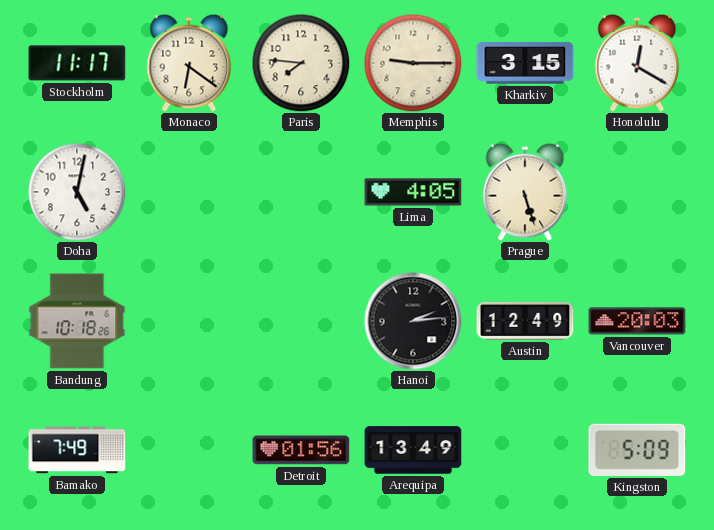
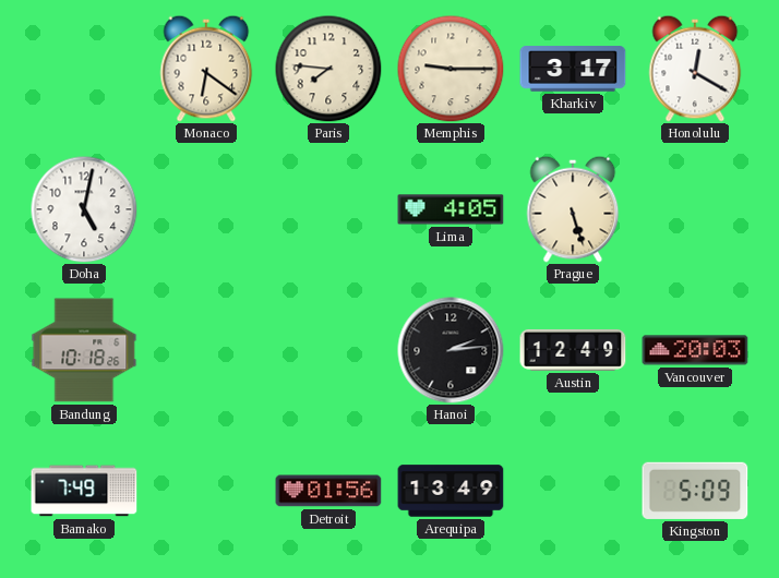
Stockholm: 11:17 -> none
Kharkiv: 3:15 -> 3:17
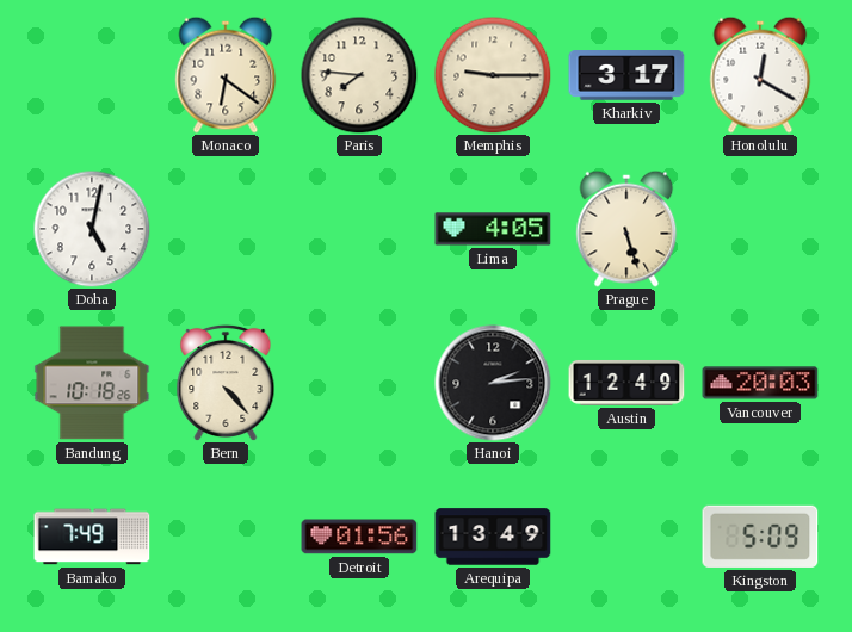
Bern: none -> 4:23
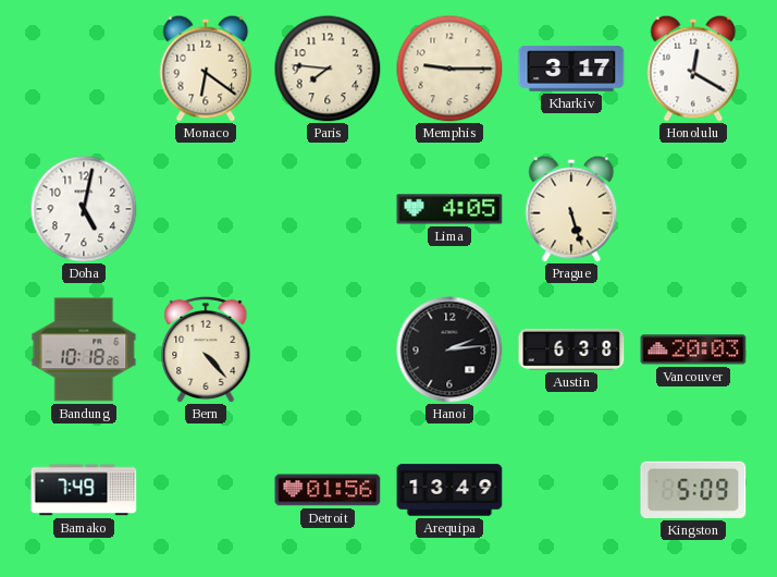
Austin: 12:49 -> 6:38
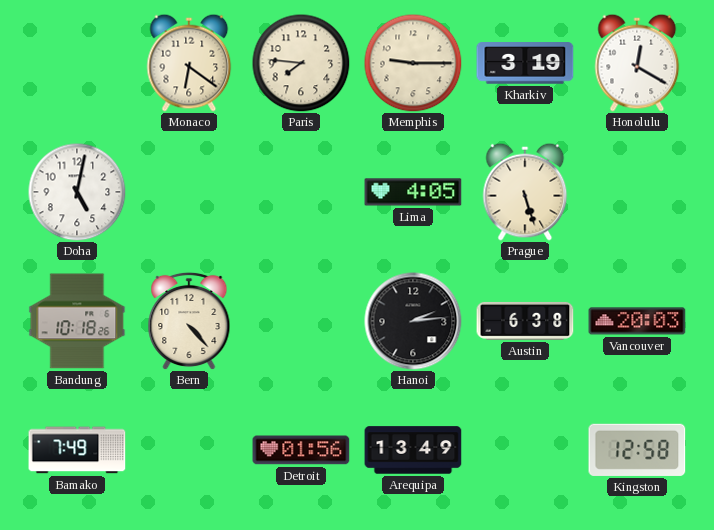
Kharkiv: 3:17 -> 3:19
Kingston: 5:09 -> 12:58
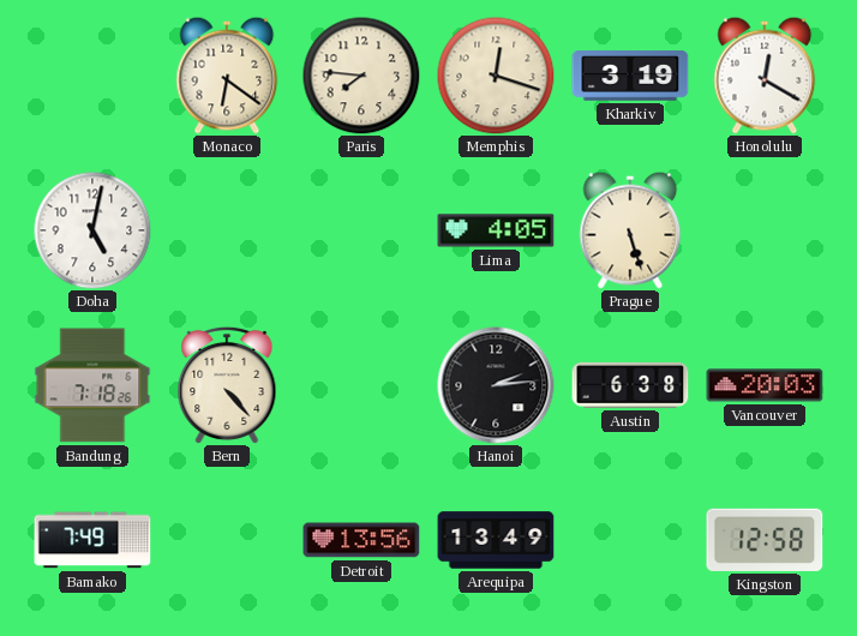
Memphis: 9:15 -> 12:18
Bandung: 10:18 -> 7:18
Detroit: 01:56 -> 13:56
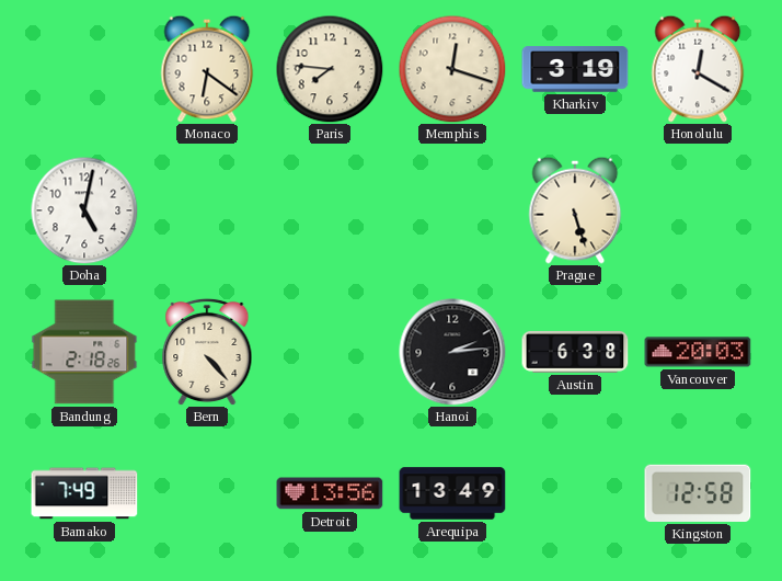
Lima: 4:05 -> none
Bandung: 7:18 -> 2:18
